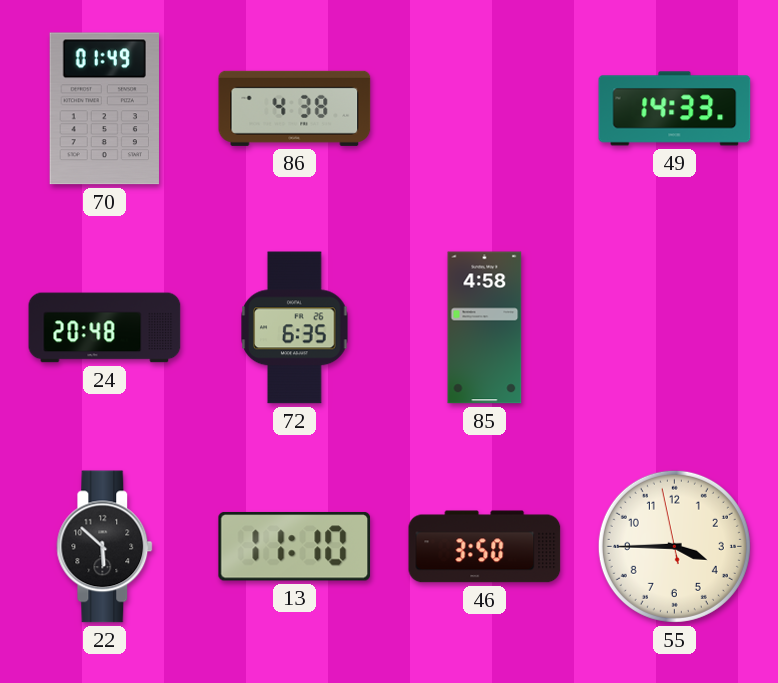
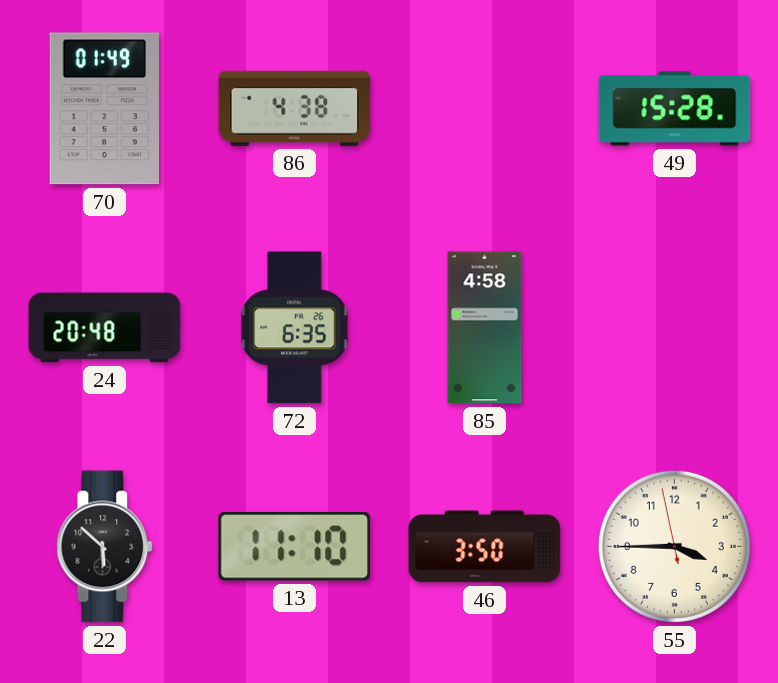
49: 14:33 -> 15:28
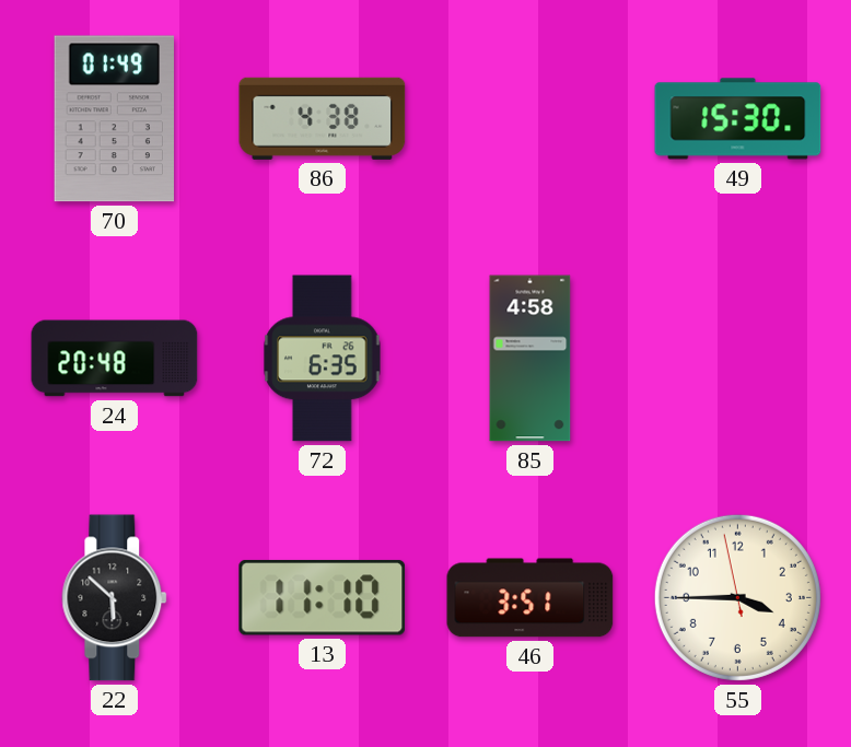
49: 15:28 -> 15:30
46: 3:50 -> 3:51
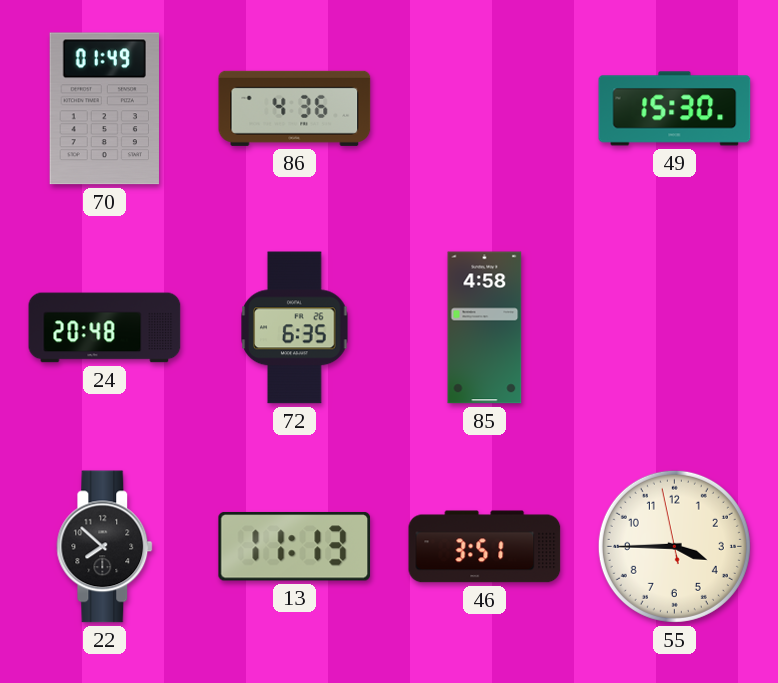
86: 4:38 -> 4:36
22: 5:52 -> 7:52
13: 11:10 -> 11:13
